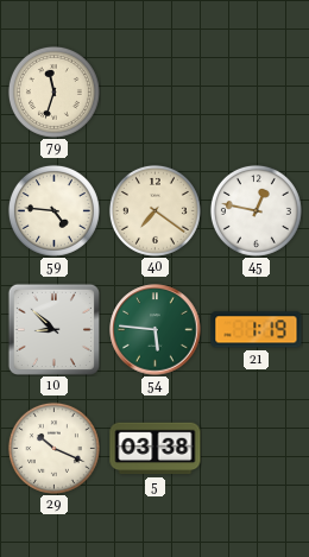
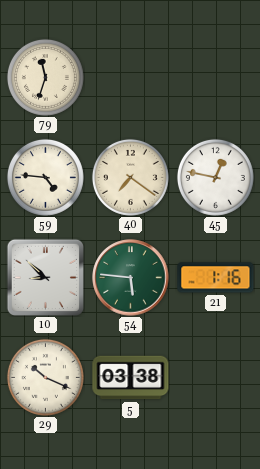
21: 1:19 -> 1:16
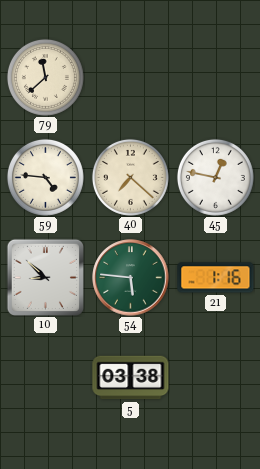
79: 11:33 -> 11:38
40: 7:21 -> 7:22
29: 10:19 -> none
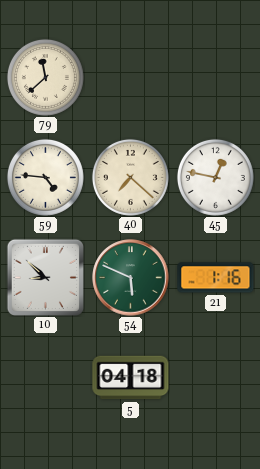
54: 5:46 -> 5:49
5: 03:38 -> 04:18
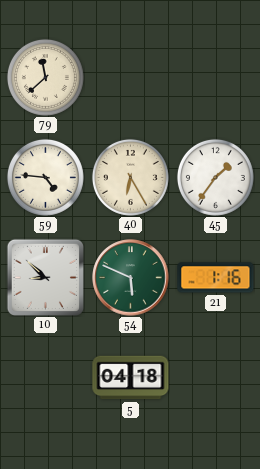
40: 7:22 -> 6:25
45: 12:47 -> 1:36
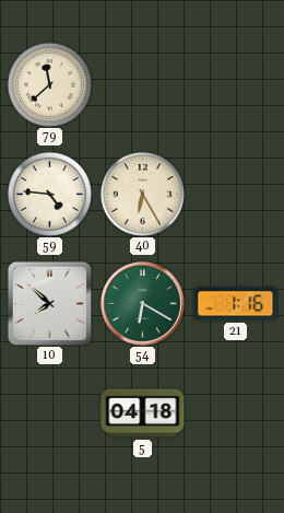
45: 1:36 -> none
10: 8:52 -> 7:52
54: 5:49 -> 6:20
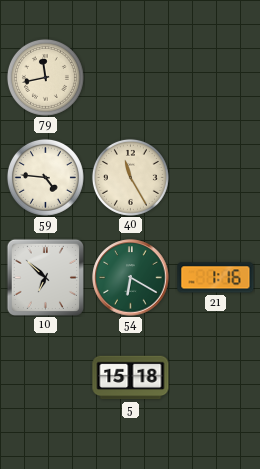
79: 11:38 -> 11:43
40: 6:25 -> 11:25
10: 7:52 -> 6:52
5: 04:18 -> 15:18
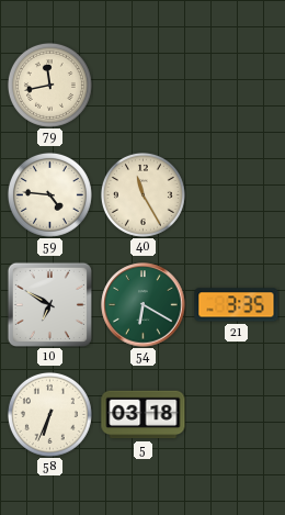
10: 6:52 -> 6:50
21: 1:16 -> 3:35
58: none -> 6:34
5: 15:18 -> 03:18
